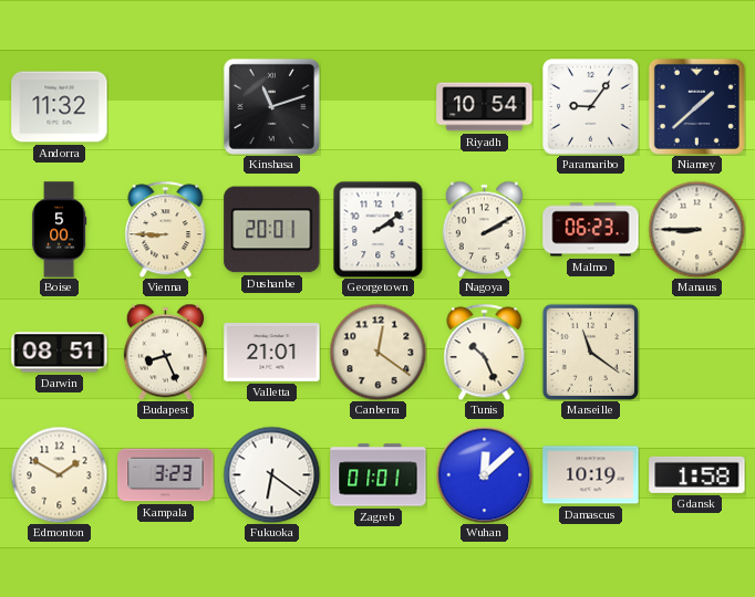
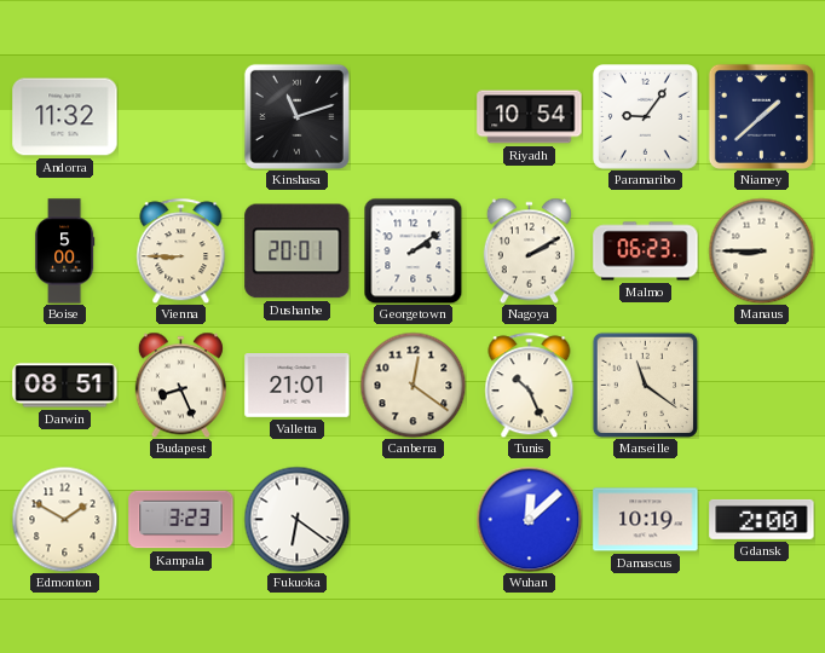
Zagreb: 01:01 -> none
Gdansk: 1:58 -> 2:00
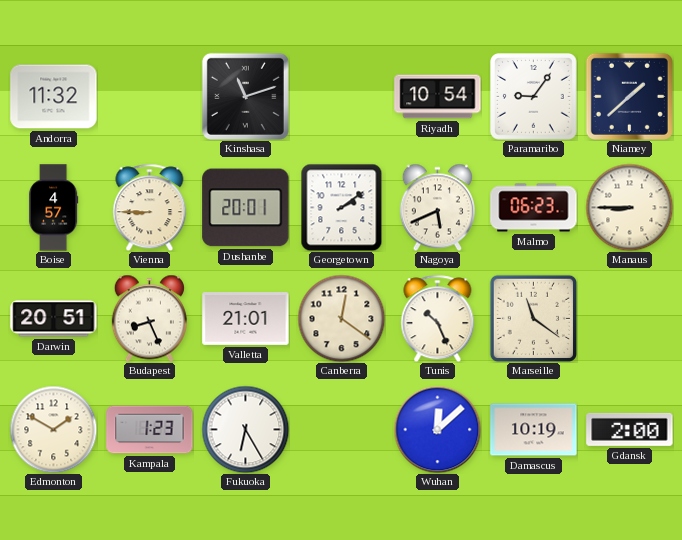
Boise: 5:00 -> 4:57
Nagoya: 2:10 -> 5:41
Darwin: 08:51 -> 20:51
Kampala: 3:23 -> 1:23
Fukuoka: 6:21 -> 6:25
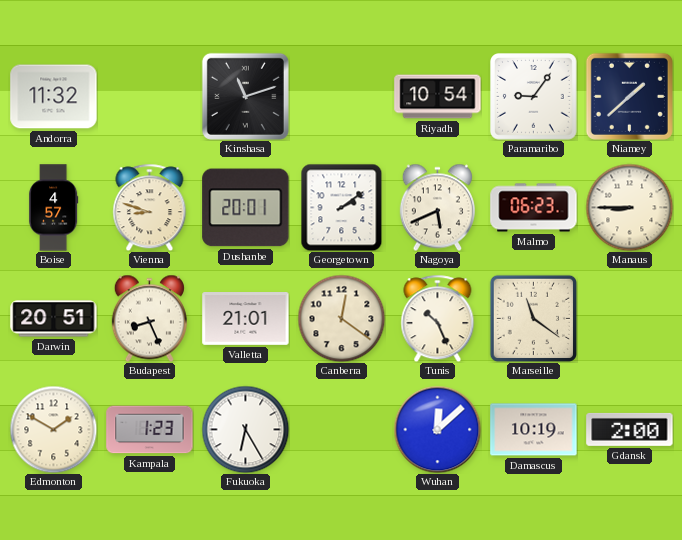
Vienna: 8:45 -> 8:48
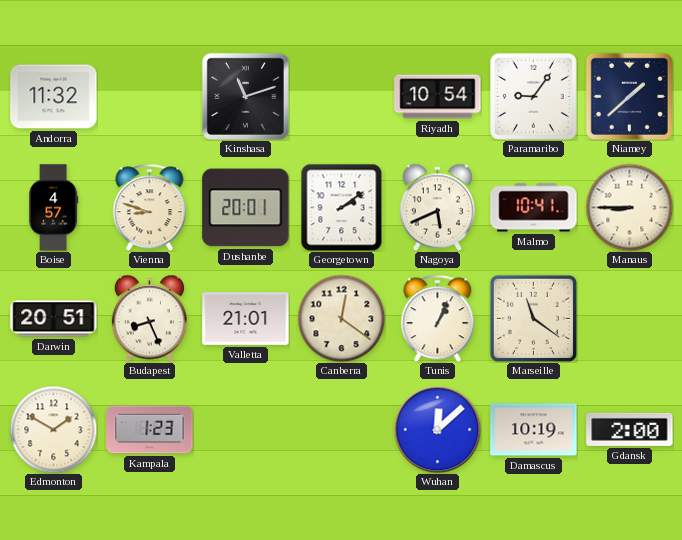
Malmo: 06:23 -> 10:41
Tunis: 10:26 -> 1:04
Fukuoka: 6:25 -> none
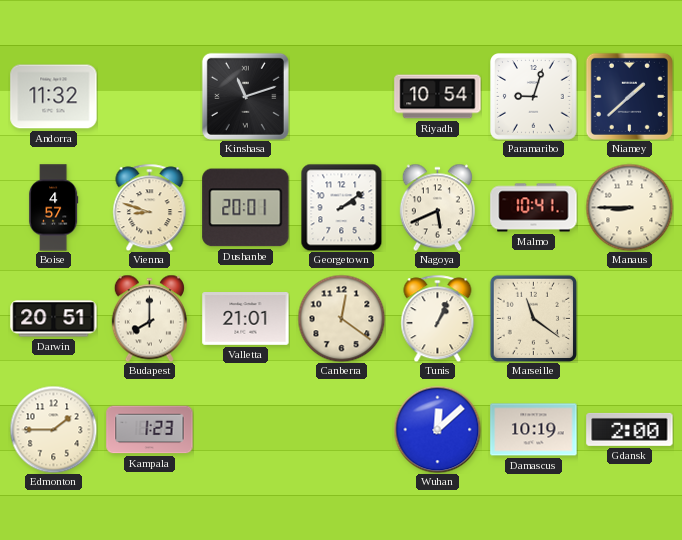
Paramaribo: 9:06 -> 9:03
Budapest: 8:26 -> 8:00
Edmonton: 1:50 -> 1:45
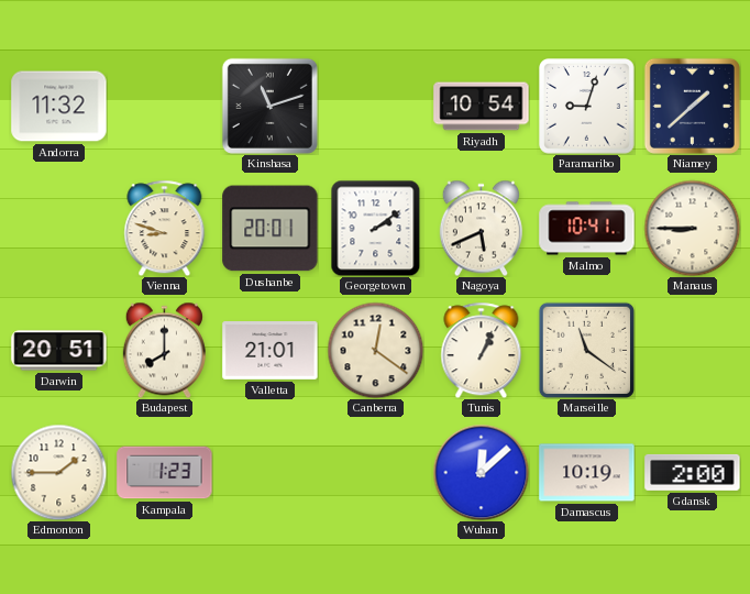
Boise: 4:57 -> none
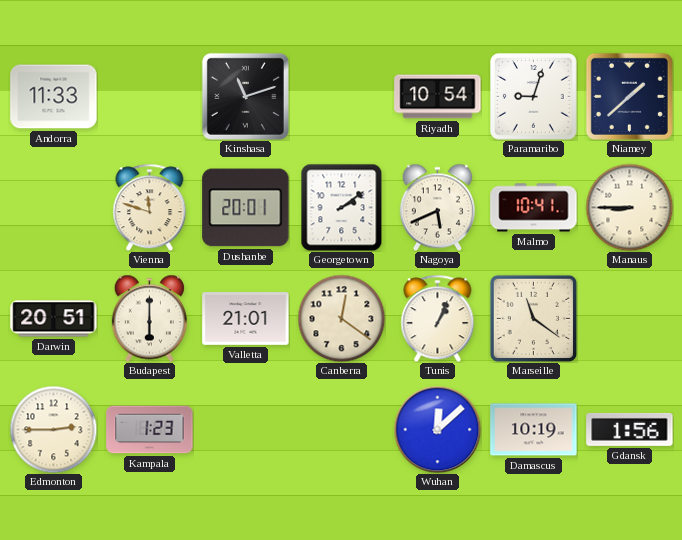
Andorra: 11:32 -> 11:33
Vienna: 8:48 -> 11:48
Budapest: 8:00 -> 6:00
Edmonton: 1:45 -> 2:45
Gdansk: 2:00 -> 1:56
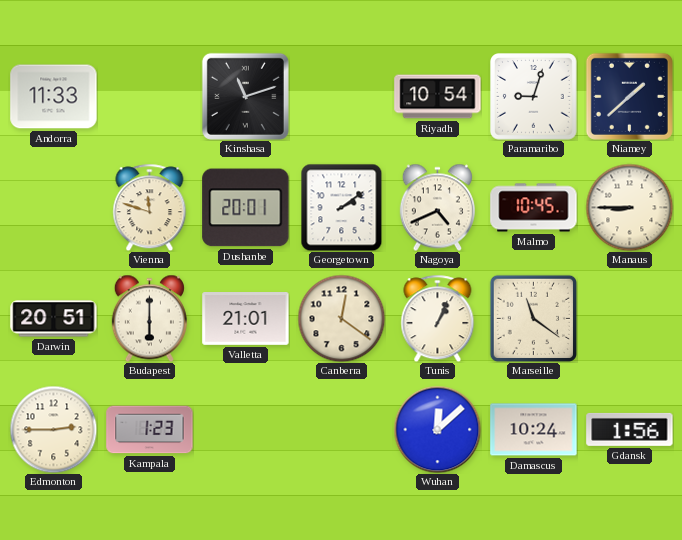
Nagoya: 5:41 -> 4:41
Malmo: 10:41 -> 10:45
Damascus: 10:19 -> 10:24
